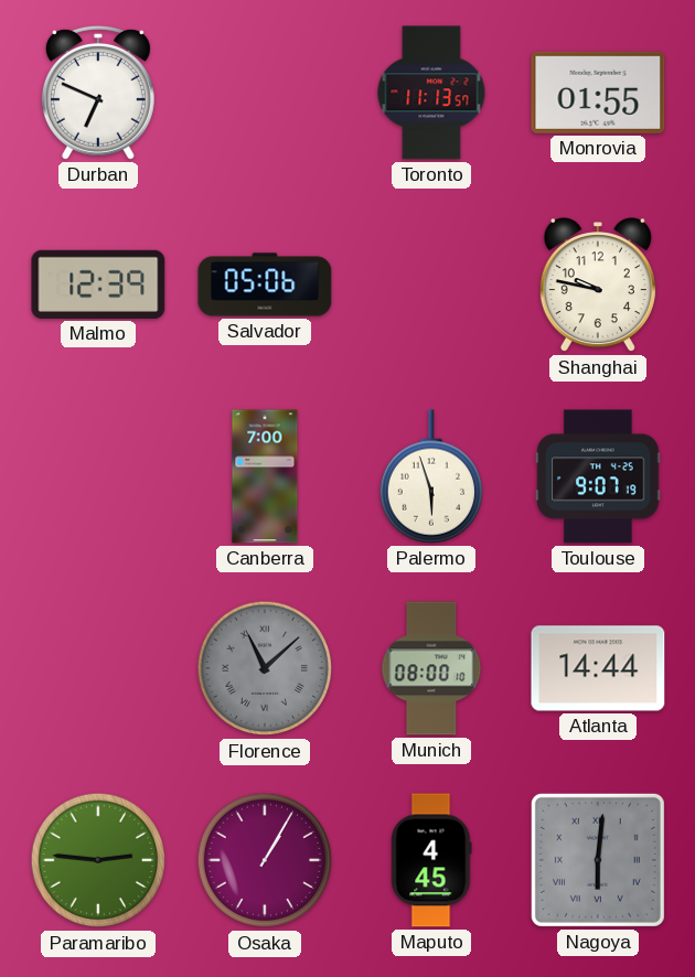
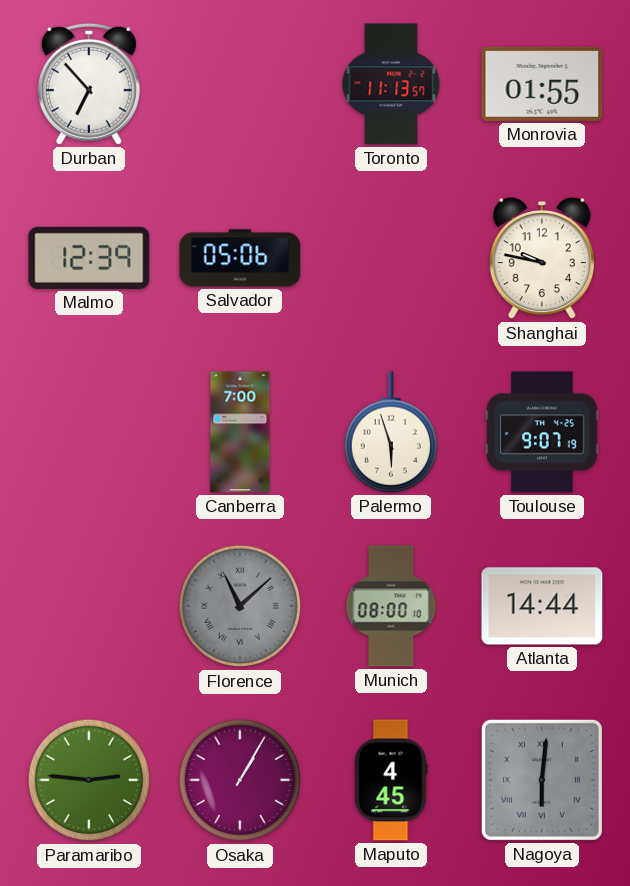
Durban: 6:49 -> 6:53
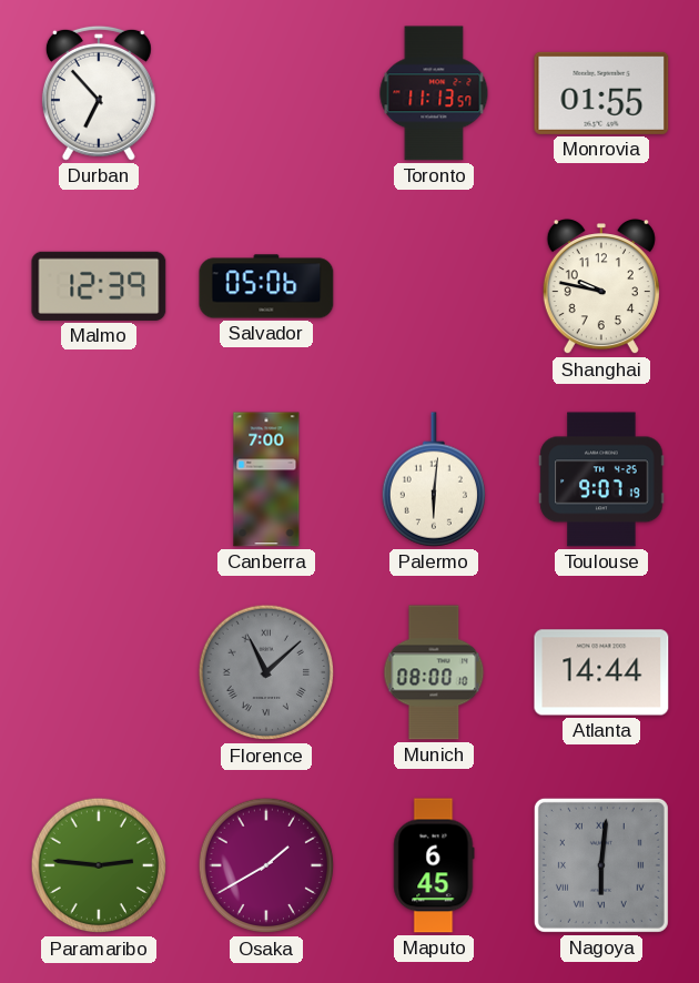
Palermo: 5:57 -> 6:01
Osaka: 1:05 -> 1:40
Maputo: 4:45 -> 6:45
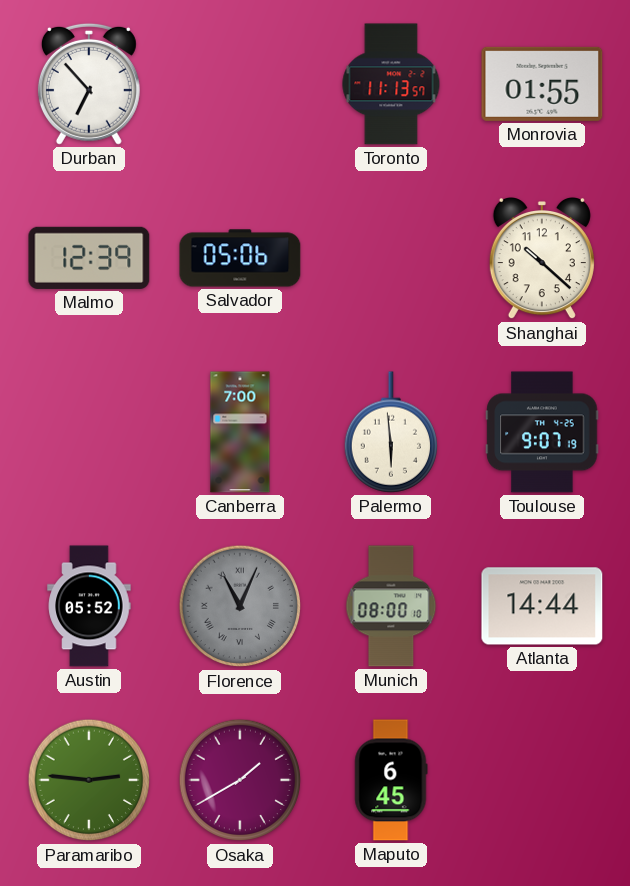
Shanghai: 9:47 -> 10:22
Palermo: 6:01 -> 5:59
Austin: none -> 05:52
Florence: 11:08 -> 11:04
Nagoya: 6:01 -> none
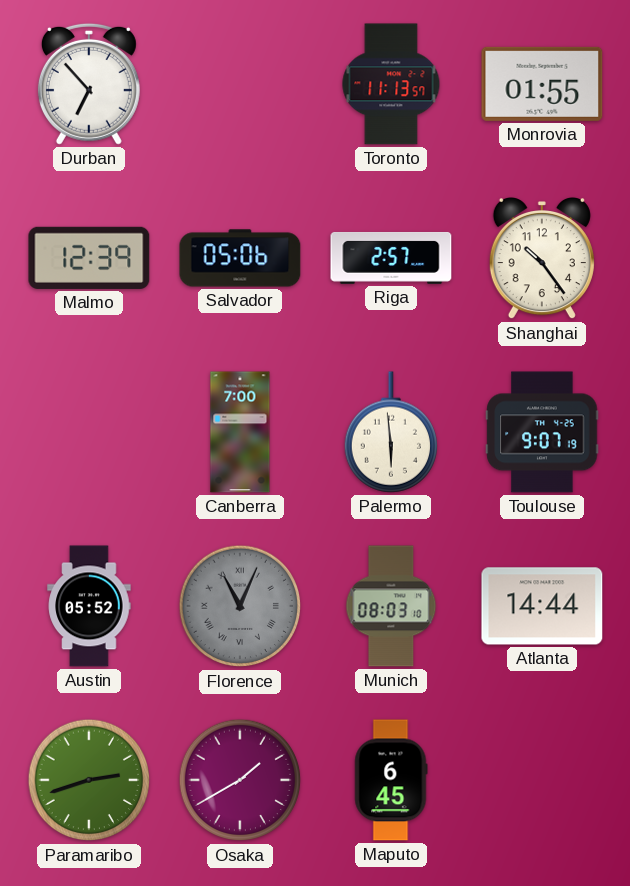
Riga: none -> 2:57
Shanghai: 10:22 -> 10:24
Munich: 08:00 -> 08:03
Paramaribo: 2:46 -> 2:42
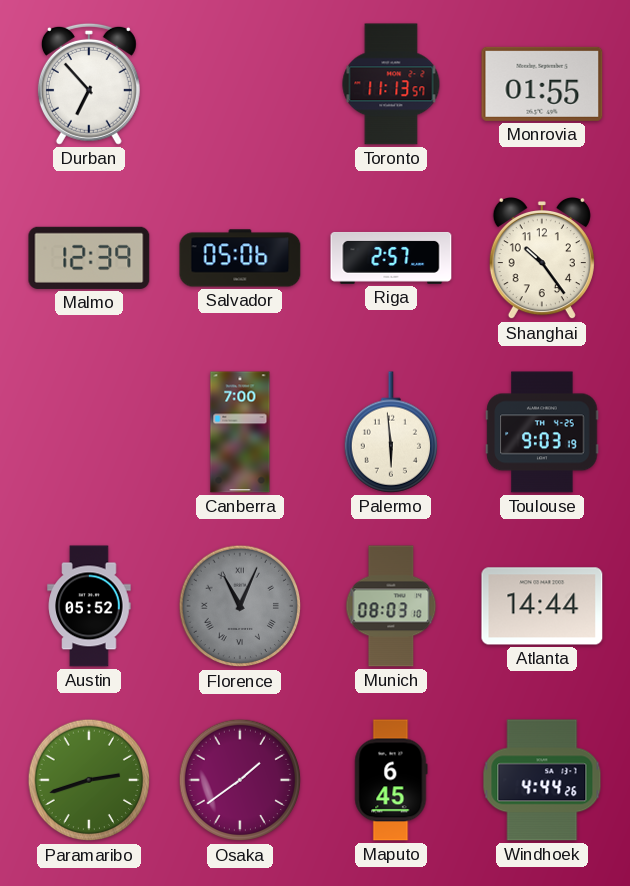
Toulouse: 9:07 -> 9:03
Osaka: 1:40 -> 1:39
Windhoek: none -> 4:44
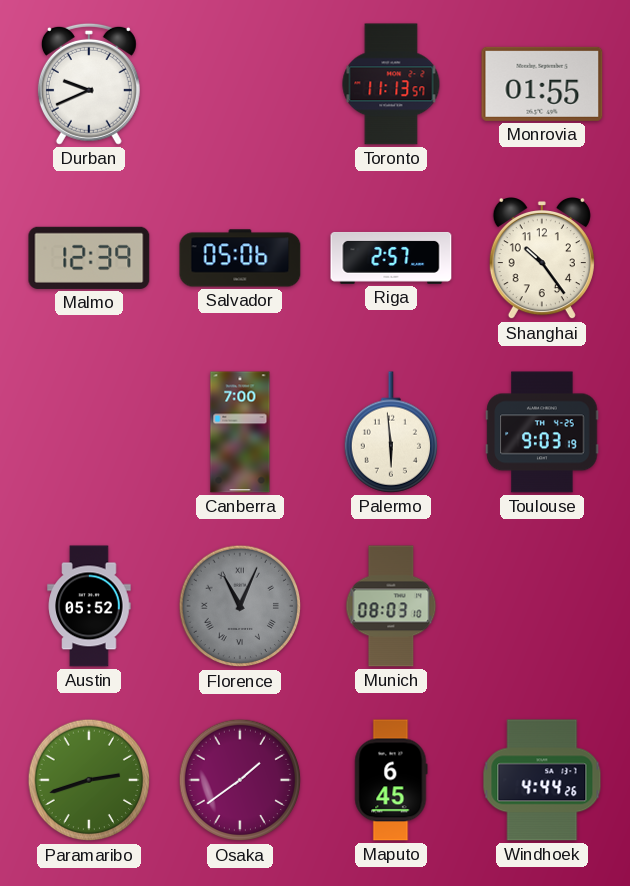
Durban: 6:53 -> 9:41
Atlanta: 14:44 -> none
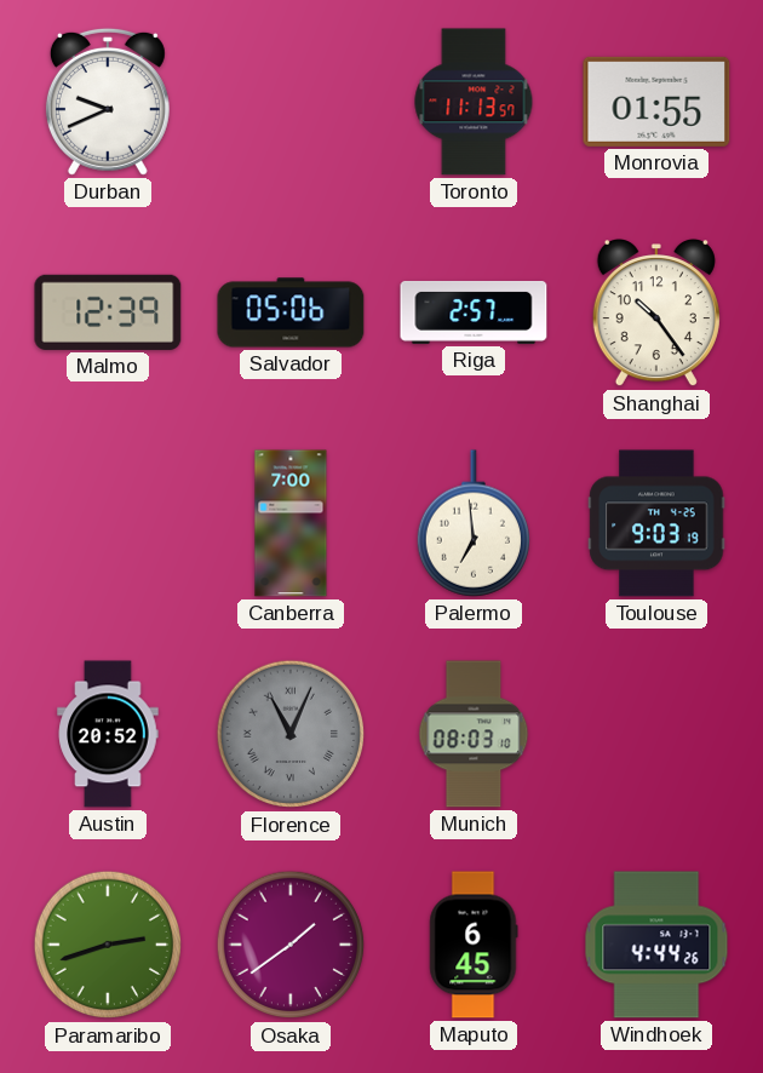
Palermo: 5:59 -> 6:59
Austin: 05:52 -> 20:52
